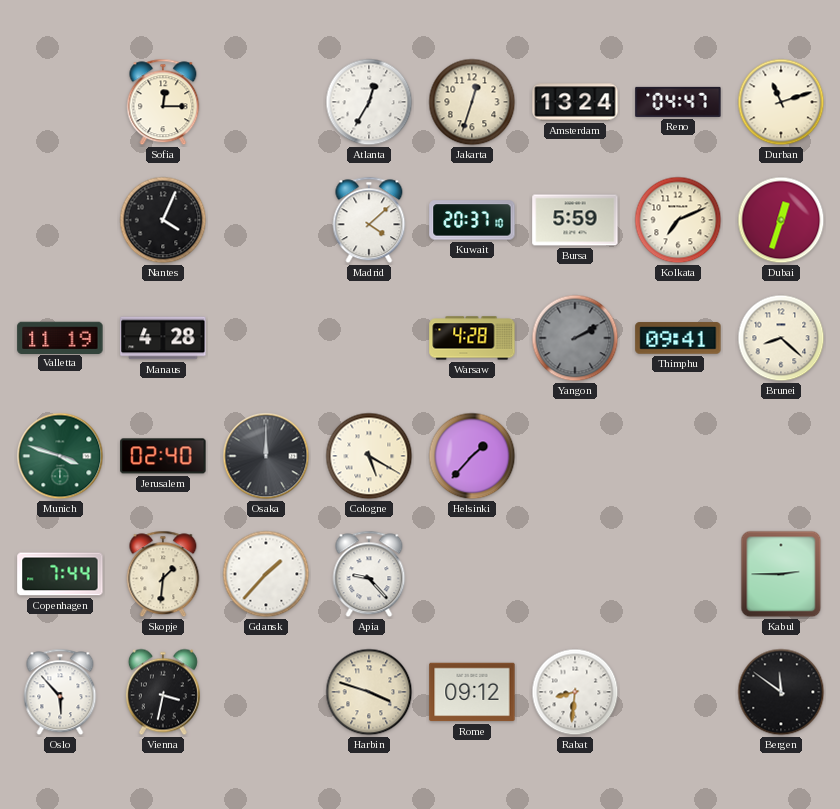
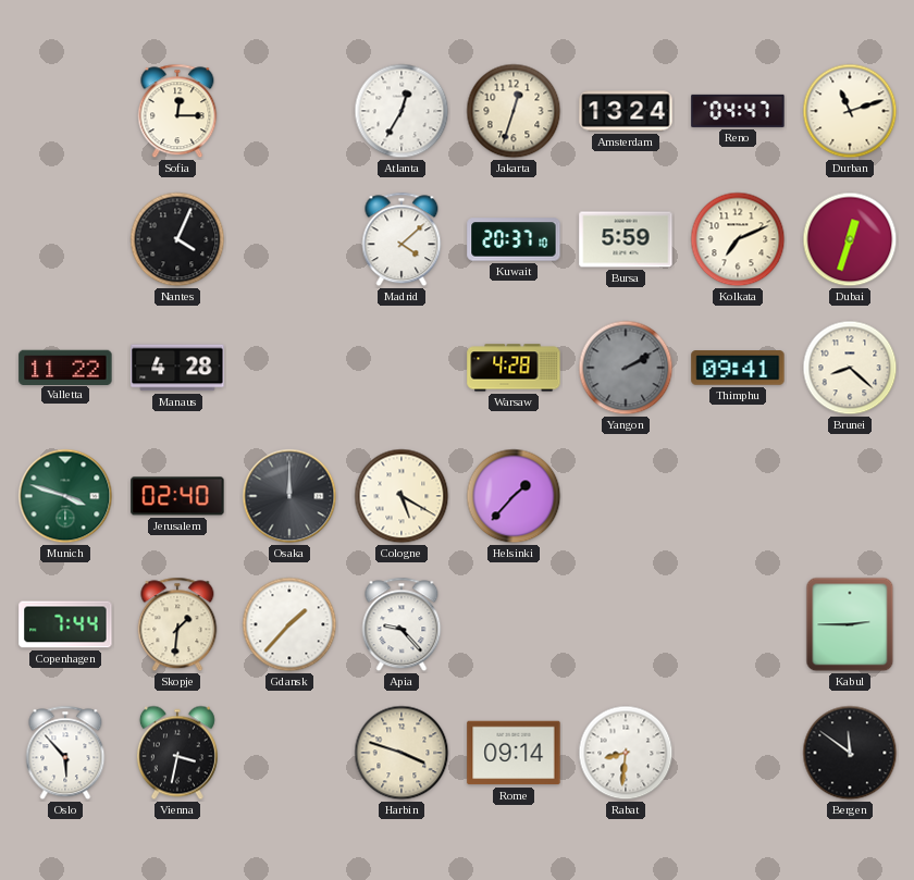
Valletta: 11:19 -> 11:22
Rome: 09:12 -> 09:14
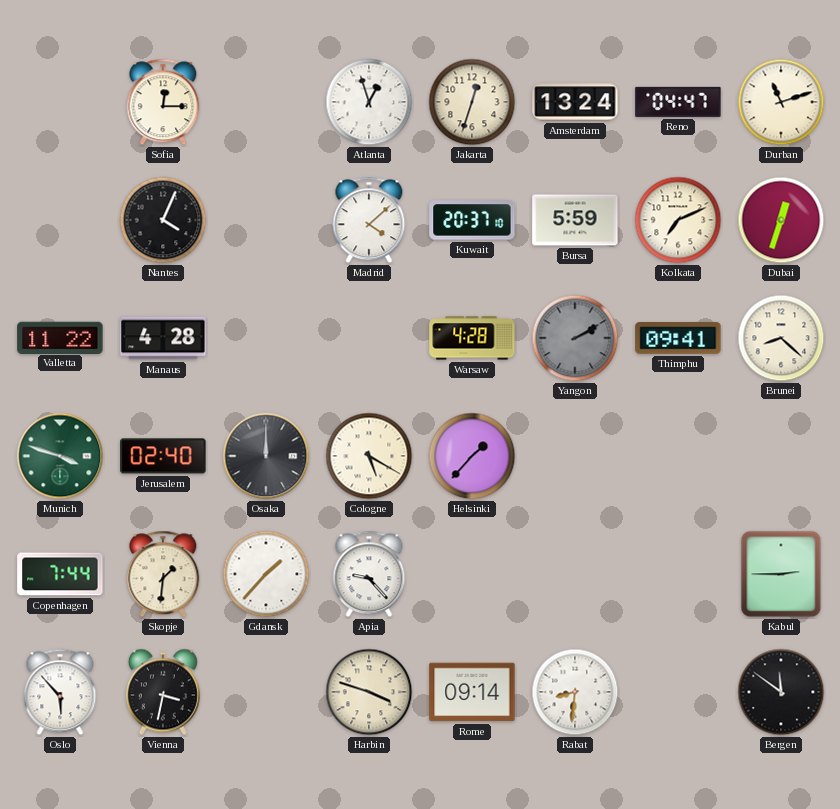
Atlanta: 12:35 -> 12:57
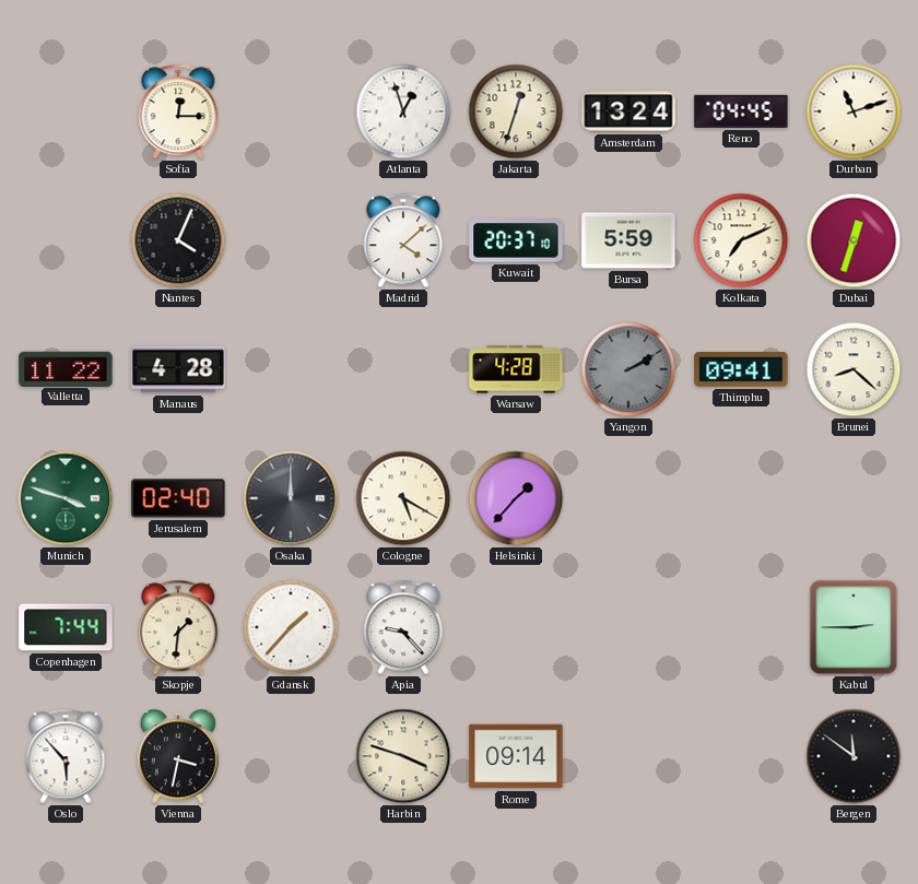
Reno: 04:47 -> 04:45
Rabat: 8:31 -> none
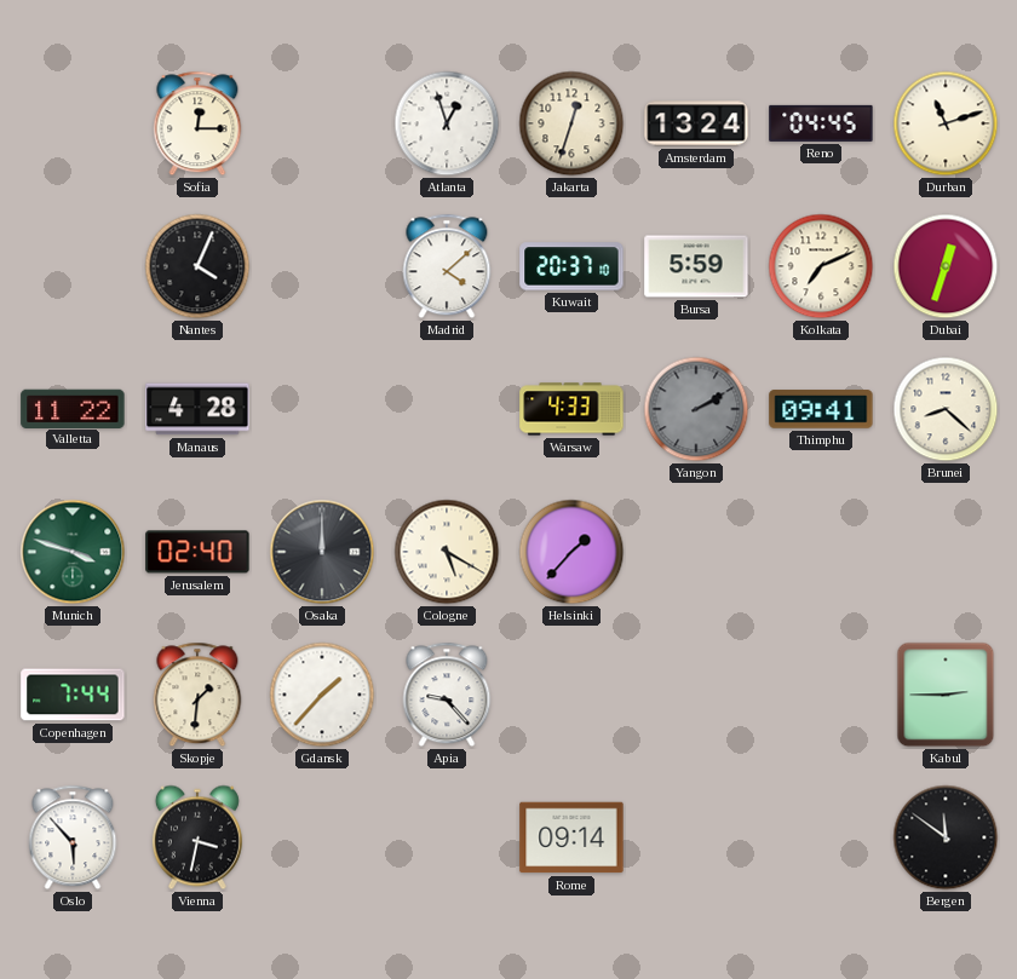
Warsaw: 4:28 -> 4:33
Harbin: 3:48 -> none
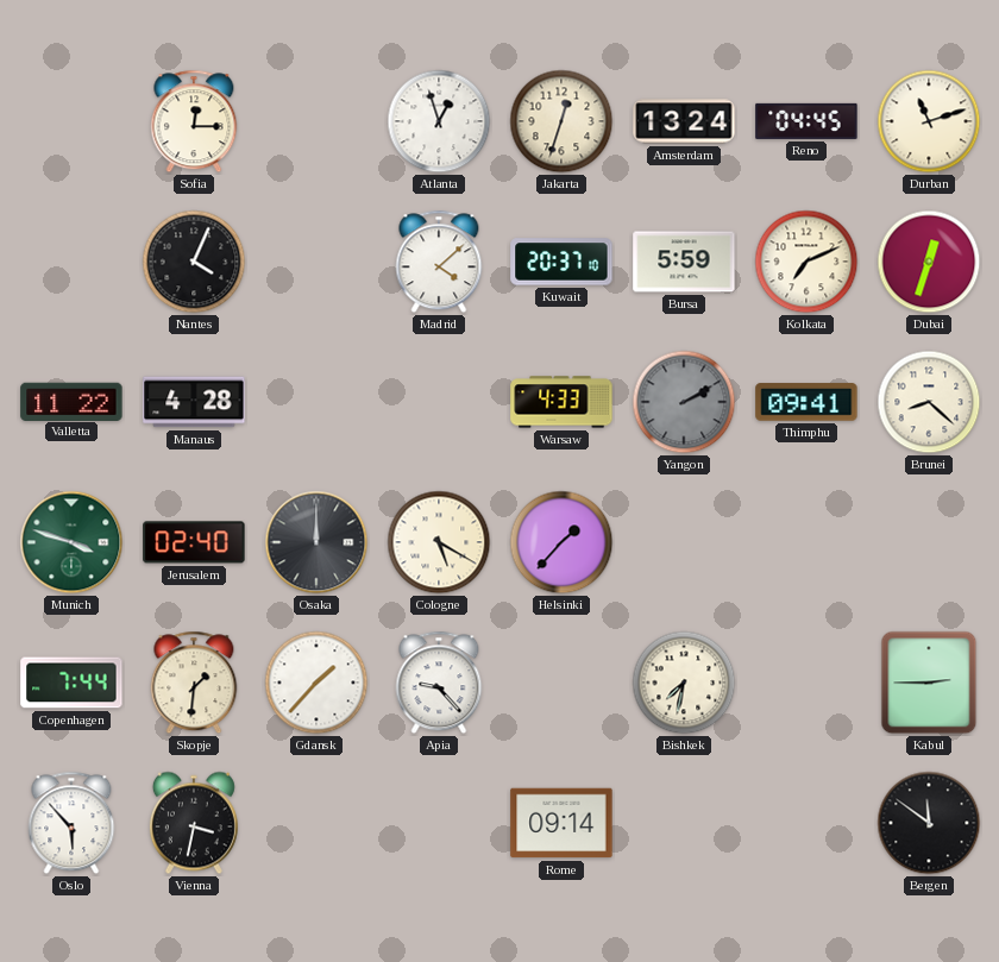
Bishkek: none -> 7:32
